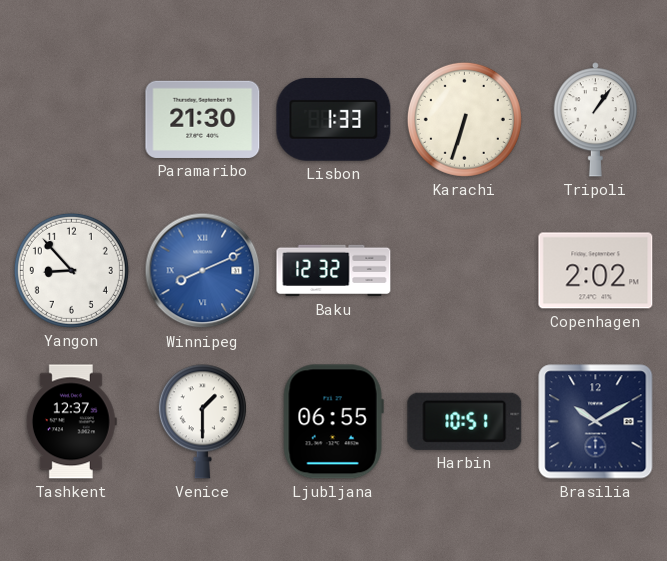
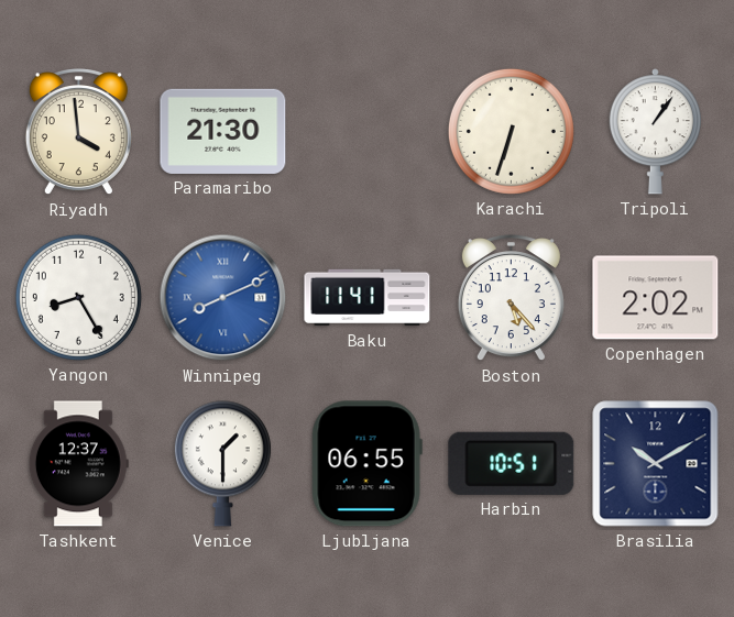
Riyadh: none -> 3:59
Lisbon: 1:33 -> none
Yangon: 8:53 -> 8:25
Baku: 12:32 -> 11:41
Boston: none -> 5:23
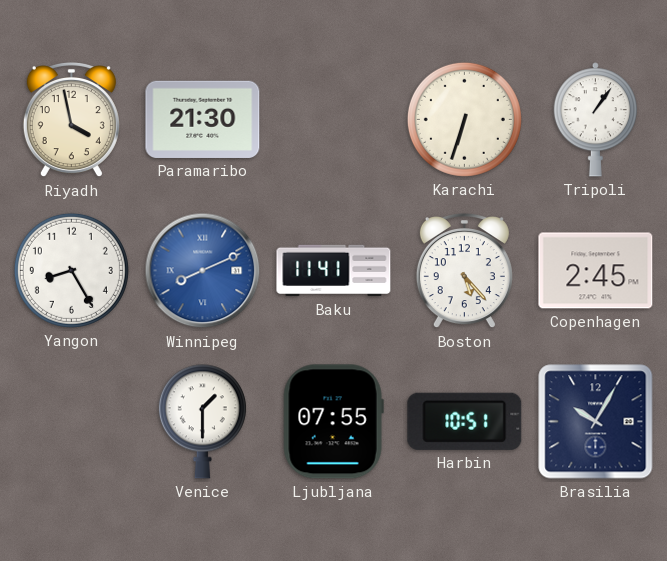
Riyadh: 3:59 -> 3:58
Copenhagen: 2:02 -> 2:45
Tashkent: 12:37 -> none
Ljubljana: 06:55 -> 07:55
Brasilia: 10:10 -> 10:05
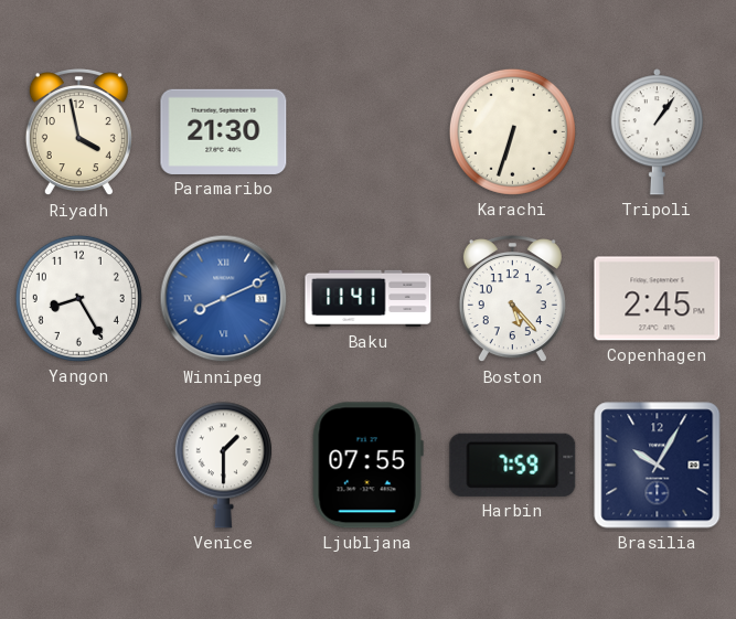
Harbin: 10:51 -> 7:59
